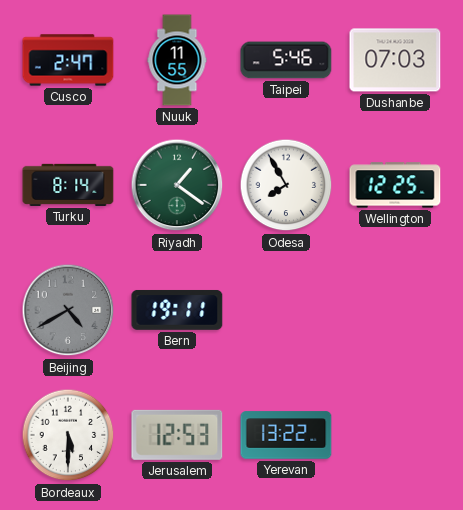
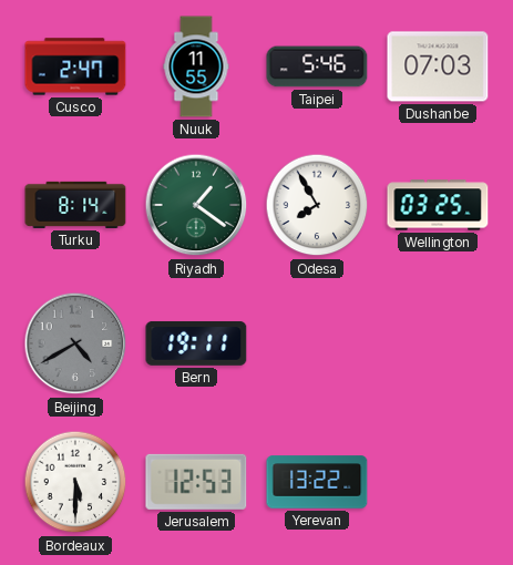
Wellington: 12:25 -> 03:25
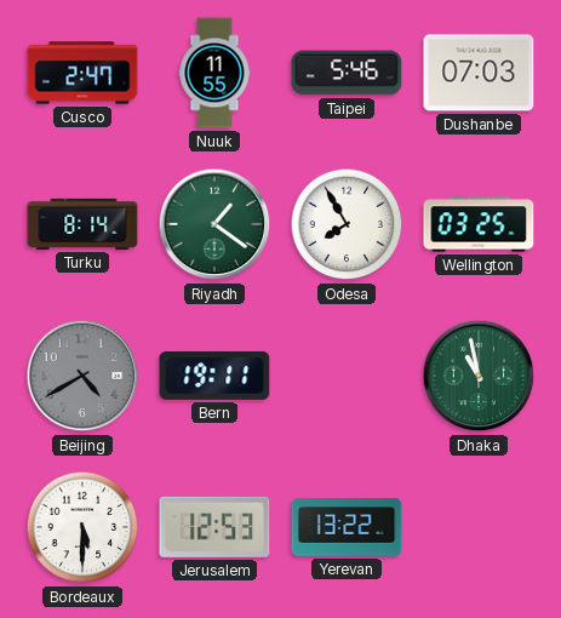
Dhaka: none -> 10:58
